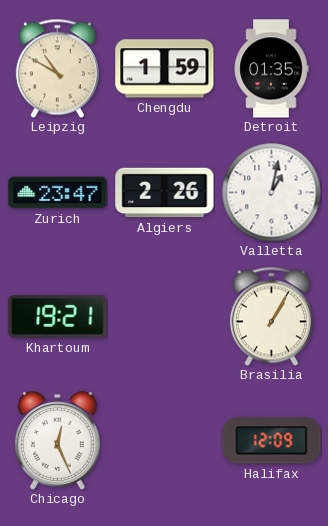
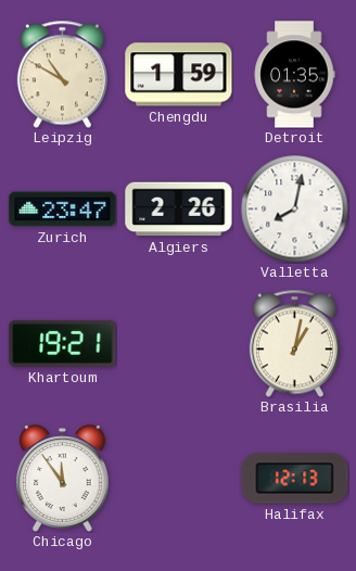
Valletta: 1:02 -> 8:02
Brasilia: 1:05 -> 1:02
Chicago: 12:26 -> 11:54
Halifax: 12:09 -> 12:13
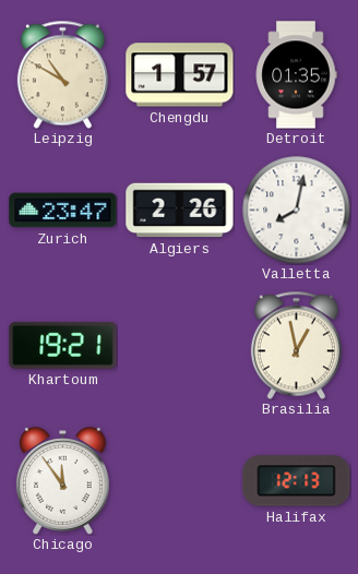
Chengdu: 1:59 -> 1:57
Brasilia: 1:02 -> 12:58
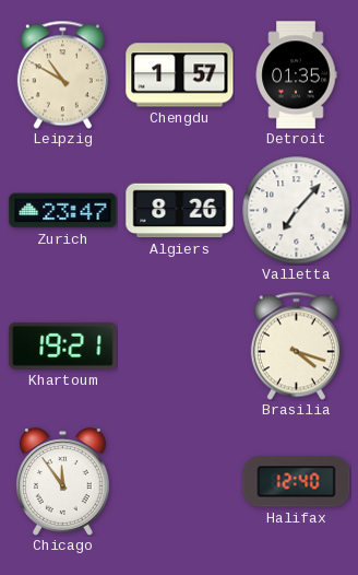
Algiers: 2:26 -> 8:26
Valletta: 8:02 -> 7:07
Brasilia: 12:58 -> 4:18
Halifax: 12:13 -> 12:40
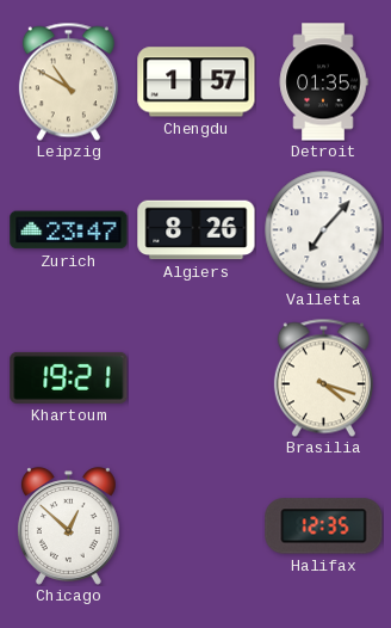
Chicago: 11:54 -> 12:52
Halifax: 12:40 -> 12:35
